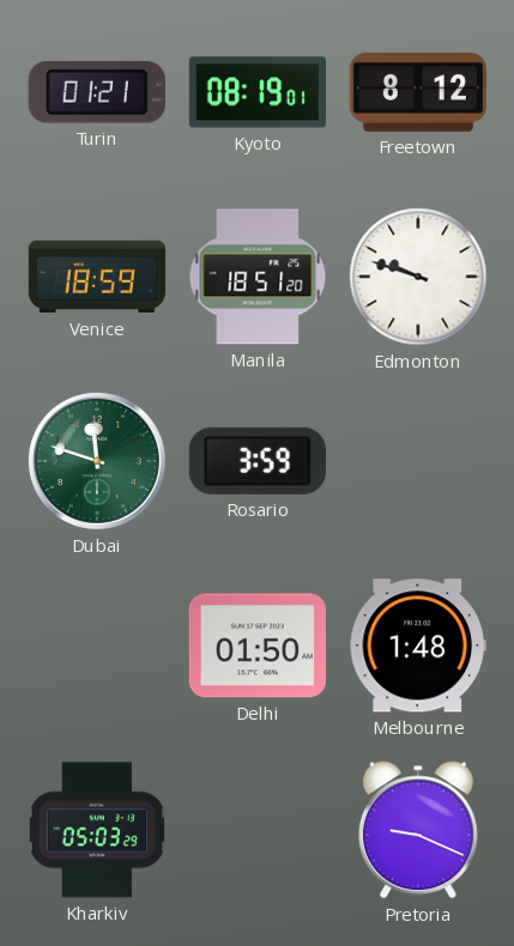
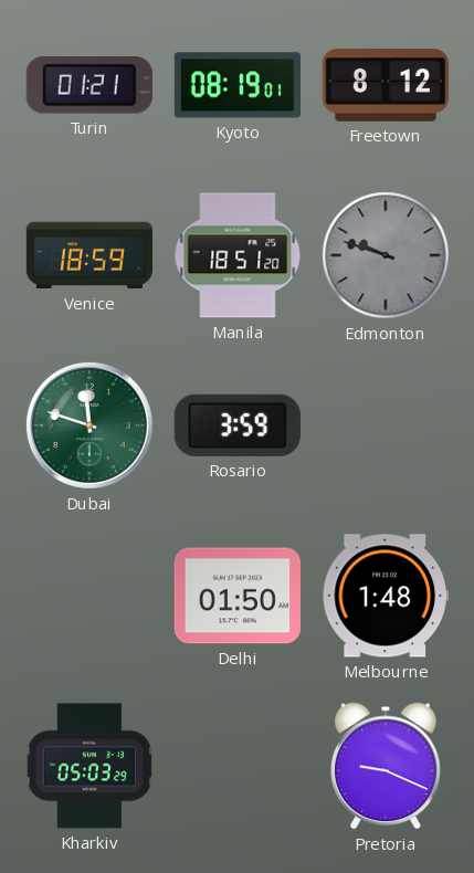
Edmonton dial: white -> grey
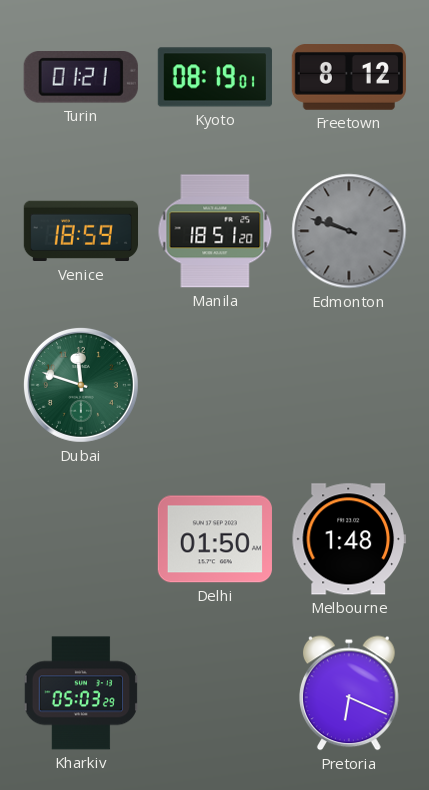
Rosario: 3:59 -> none
Pretoria: 9:19 -> 6:19
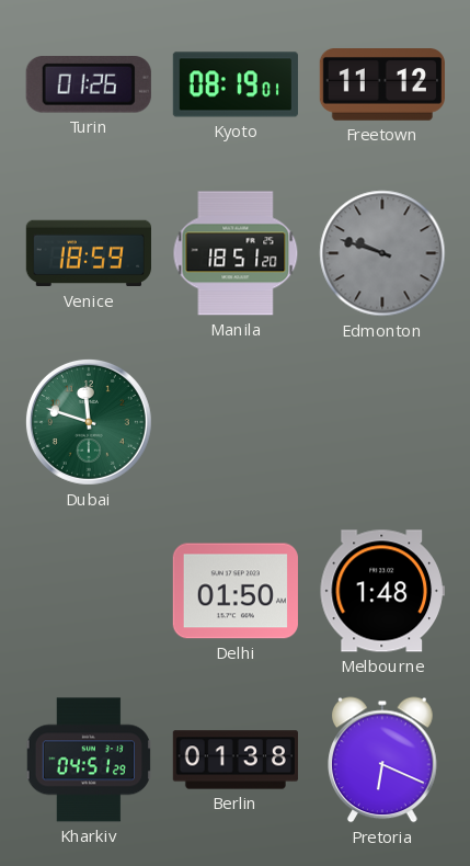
Turin: 01:21 -> 01:26
Freetown: 8:12 -> 11:12
Kharkiv: 05:03 -> 04:51
Berlin: none -> 01:38
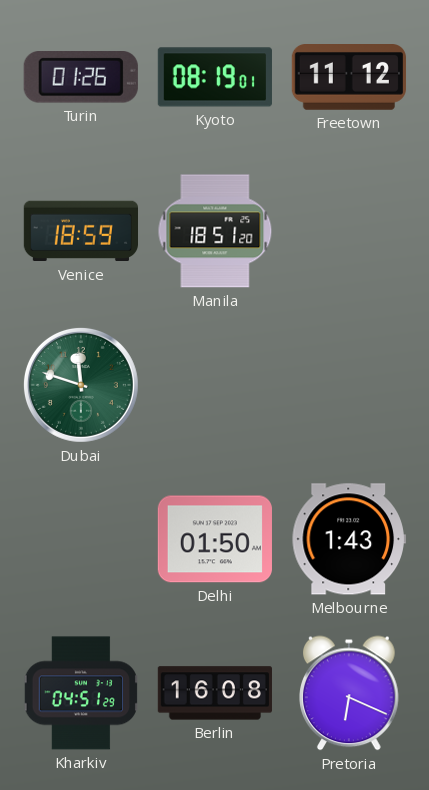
Edmonton: 9:48 -> none
Melbourne: 1:48 -> 1:43
Berlin: 01:38 -> 16:08
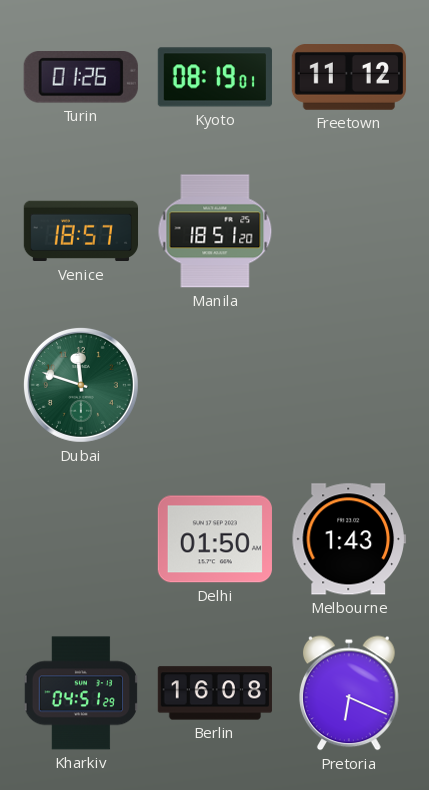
Venice: 18:59 -> 18:57
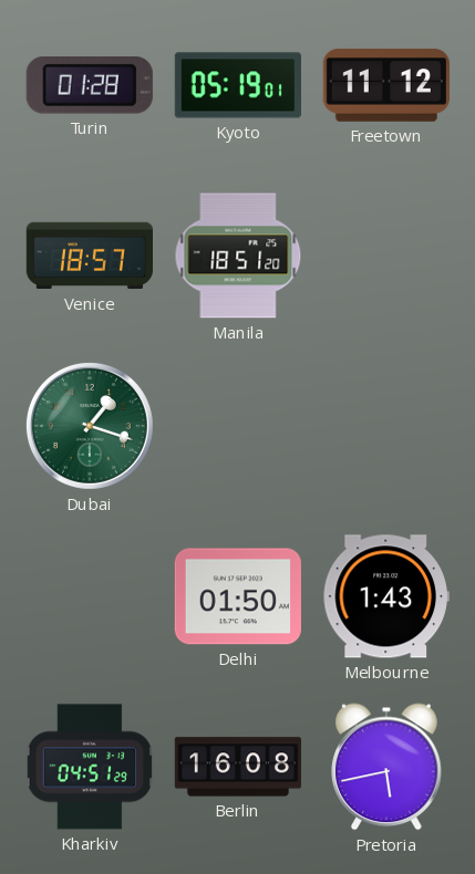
Turin: 01:26 -> 01:28
Kyoto: 08:19 -> 05:19
Dubai: 11:48 -> 1:18
Pretoria: 6:19 -> 5:43
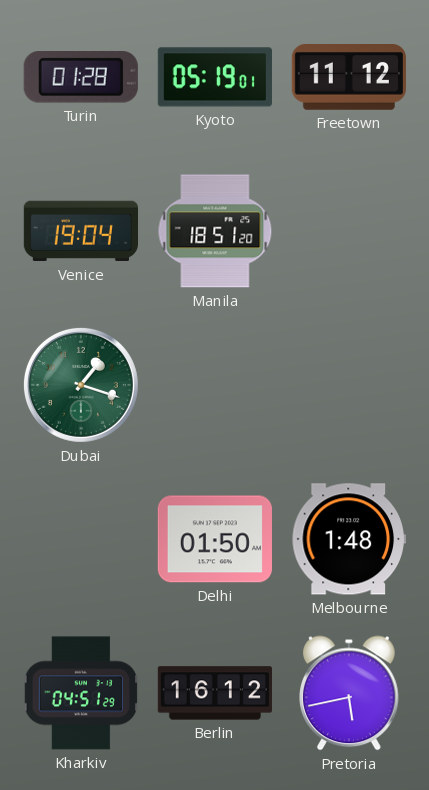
Venice: 18:57 -> 19:04
Melbourne: 1:43 -> 1:48
Berlin: 16:08 -> 16:12
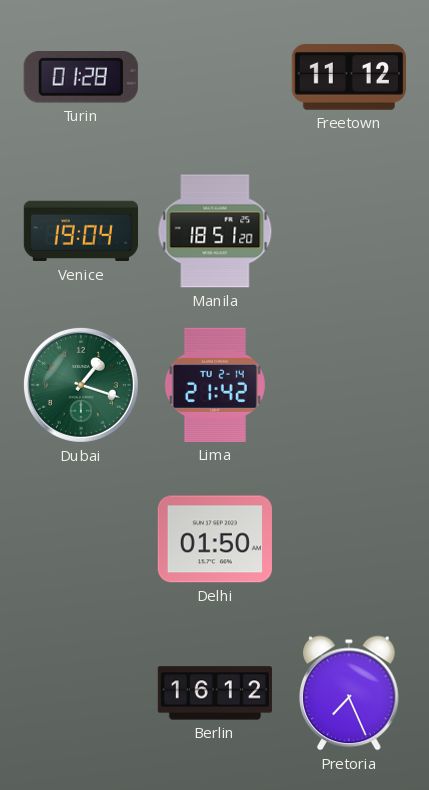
Kyoto: 05:19 -> none
Lima: none -> 21:42
Melbourne: 1:48 -> none
Kharkiv: 04:51 -> none
Pretoria: 5:43 -> 7:26
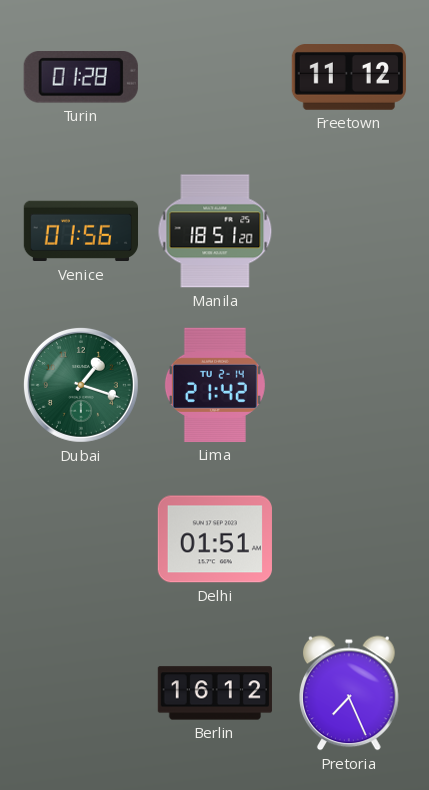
Venice: 19:04 -> 01:56
Delhi: 01:50 -> 01:51
